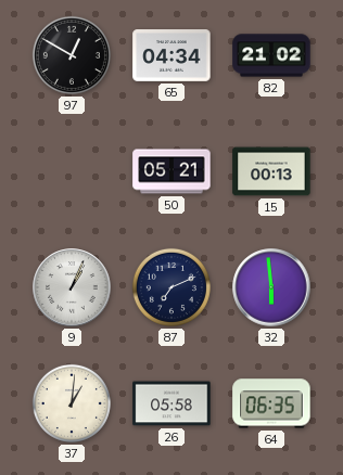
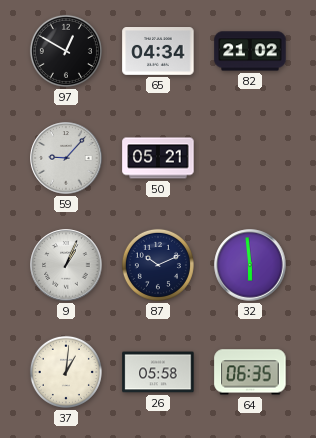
59: none -> 9:07
15: 00:13 -> none
87: 7:11 -> 10:11
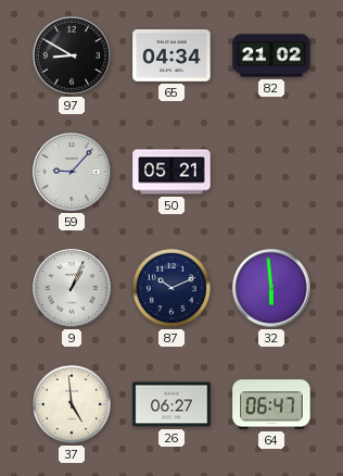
97: 12:50 -> 8:50
37: 1:01 -> 4:59
26: 05:58 -> 06:27
64: 06:35 -> 06:47
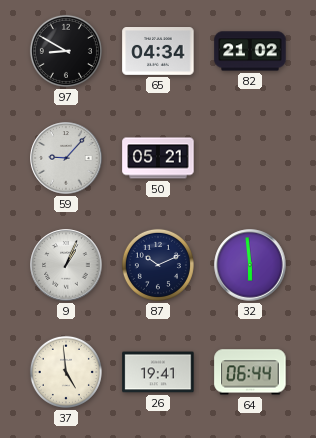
26: 06:27 -> 19:41
64: 06:47 -> 06:44
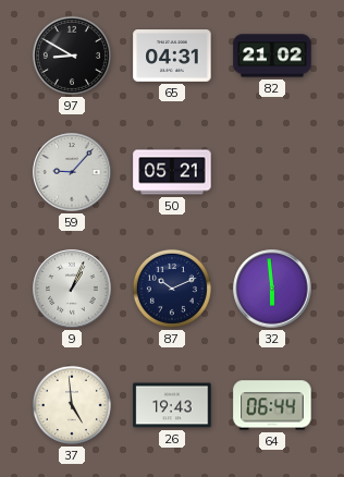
65: 04:34 -> 04:31
26: 19:41 -> 19:43
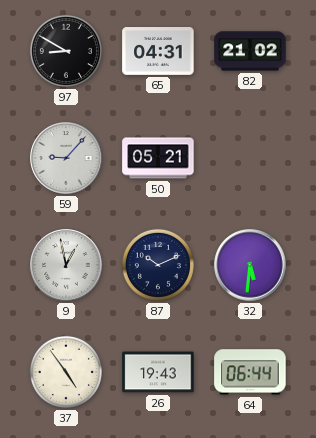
9: 1:04 -> 12:58
32: 5:59 -> 5:31
37: 4:59 -> 4:54
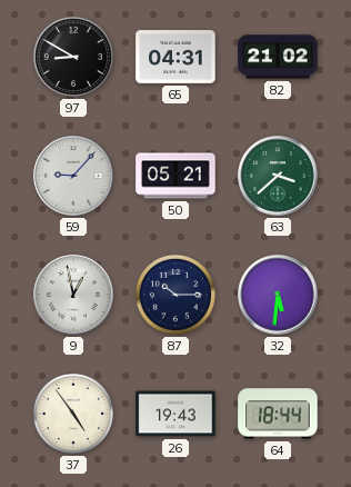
63: none -> 3:38
87: 10:11 -> 10:15
64: 06:44 -> 18:44
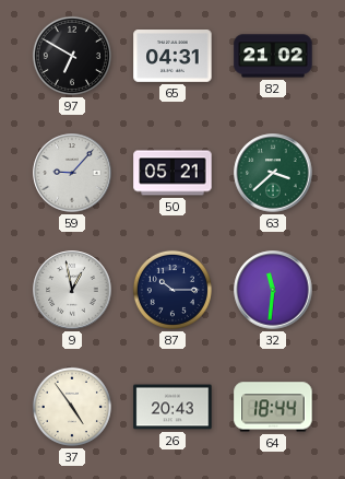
97: 8:50 -> 6:50
32: 5:31 -> 11:31
26: 19:43 -> 20:43
